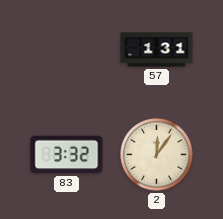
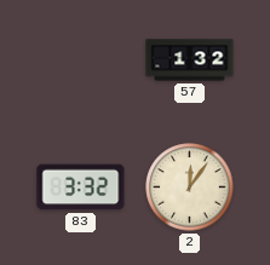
57: 1:31 -> 1:32
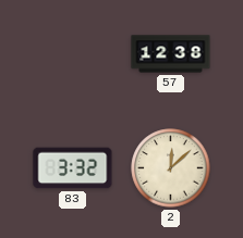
57: 1:32 -> 12:38
2: 12:06 -> 12:08
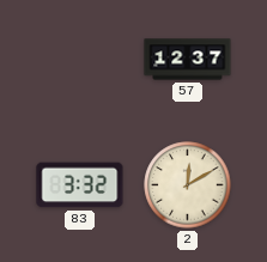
57: 12:38 -> 12:37
2: 12:08 -> 12:10
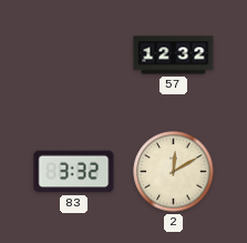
57: 12:37 -> 12:32
